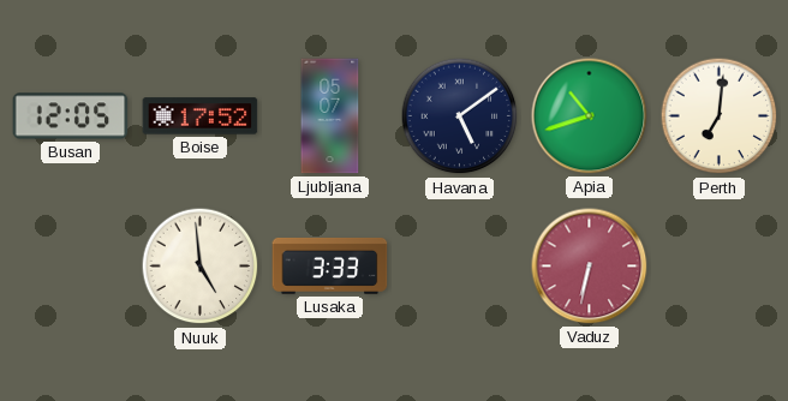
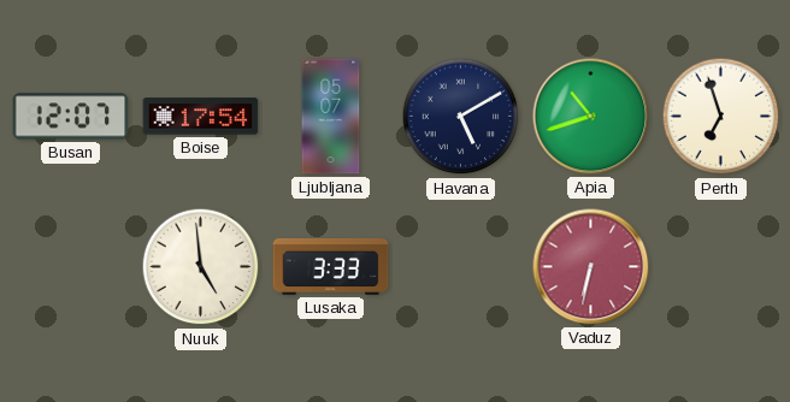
Busan: 12:05 -> 12:07
Boise: 17:52 -> 17:54
Havana: 5:09 -> 5:10
Perth: 7:01 -> 6:57
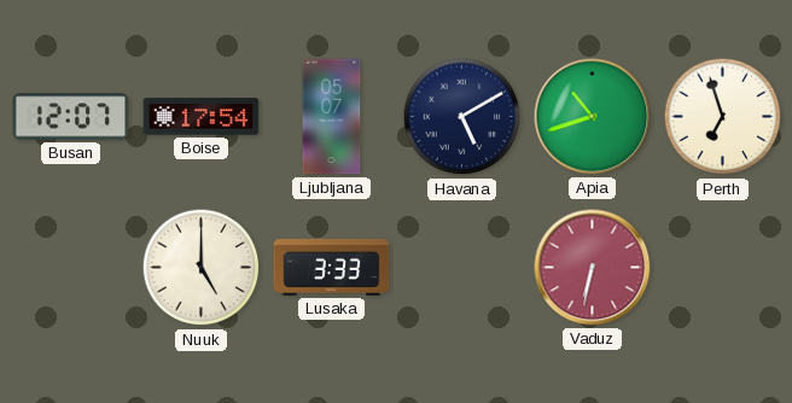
Nuuk: 4:59 -> 5:00
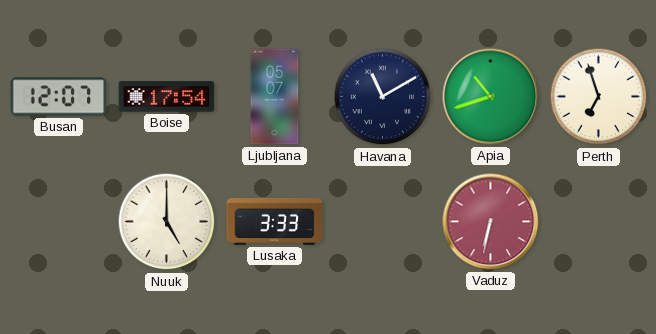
Havana: 5:10 -> 11:10
